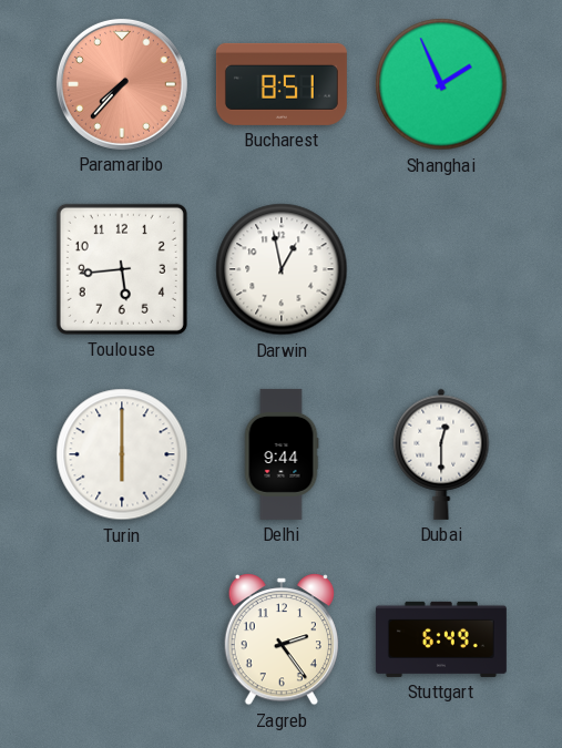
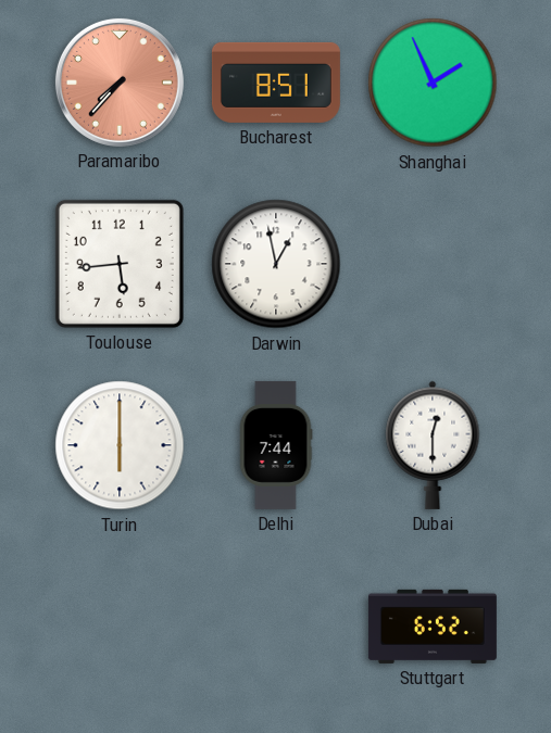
Delhi: 9:44 -> 7:44
Zagreb: 2:24 -> none
Stuttgart: 6:49 -> 6:52
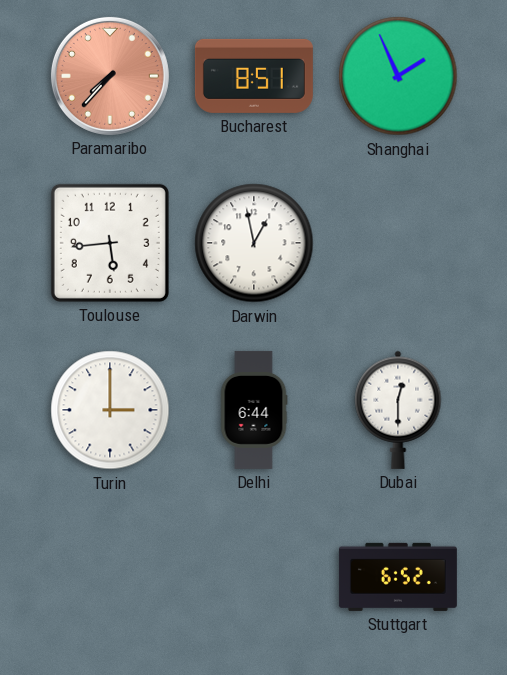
Turin: 6:00 -> 3:00
Delhi: 7:44 -> 6:44
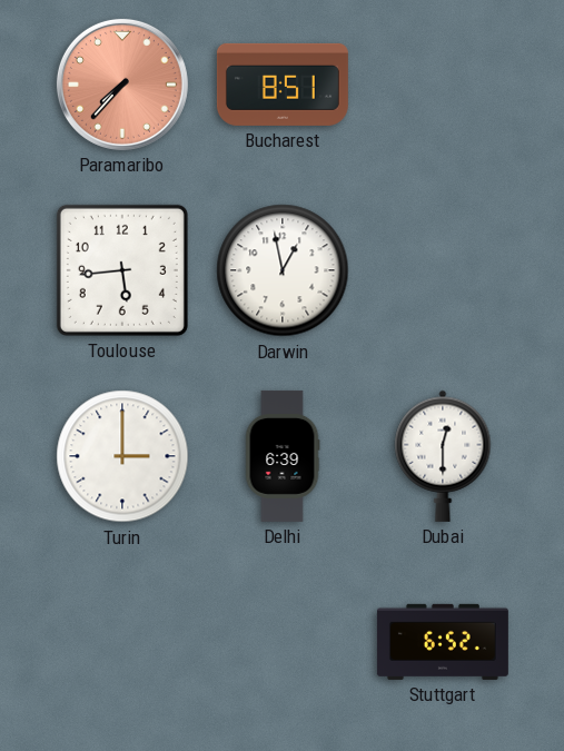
Shanghai: 1:56 -> none
Delhi: 6:44 -> 6:39
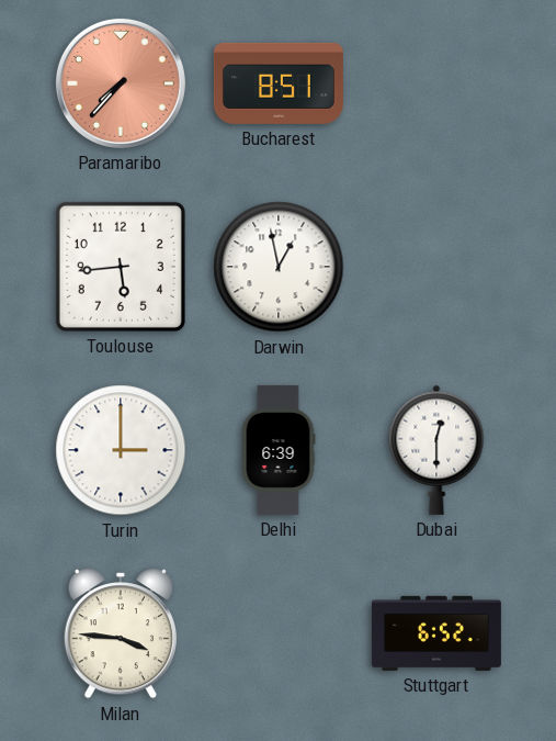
Milan: none -> 3:46
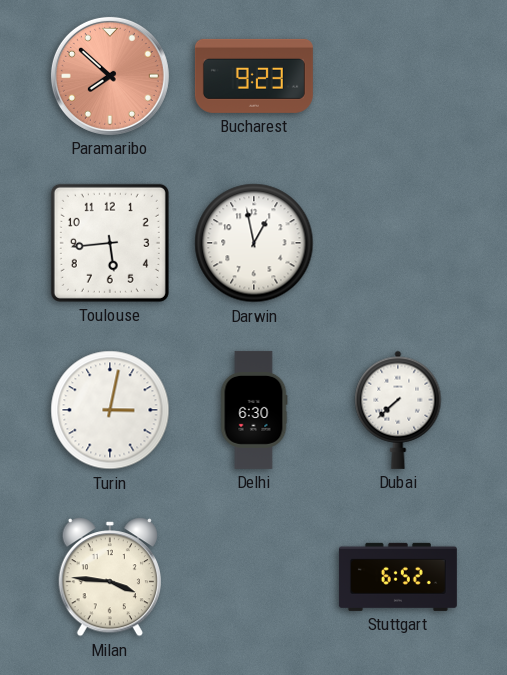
Paramaribo: 7:37 -> 7:52
Bucharest: 8:51 -> 9:23
Turin: 3:00 -> 3:02
Delhi: 6:39 -> 6:30
Dubai: 12:30 -> 7:38
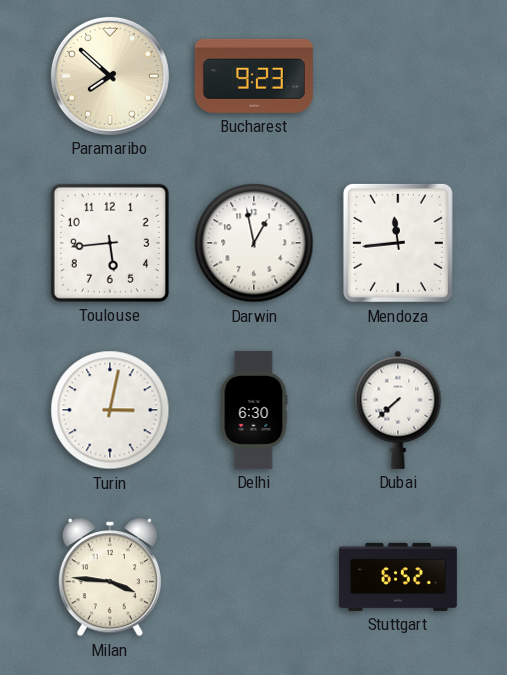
Paramaribo dial: salmon -> cream
Mendoza: none -> 11:44
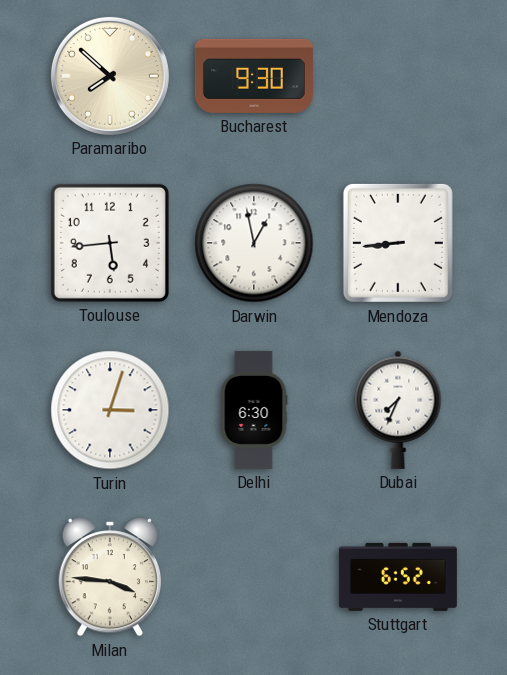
Bucharest: 9:23 -> 9:30
Mendoza: 11:44 -> 8:44
Turin: 3:02 -> 3:03
Dubai: 7:38 -> 7:34
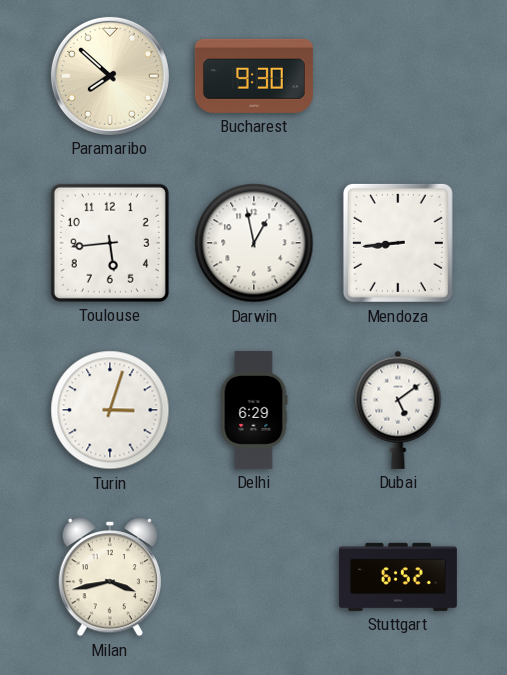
Delhi: 6:30 -> 6:29
Dubai: 7:34 -> 5:09
Milan: 3:46 -> 3:43
